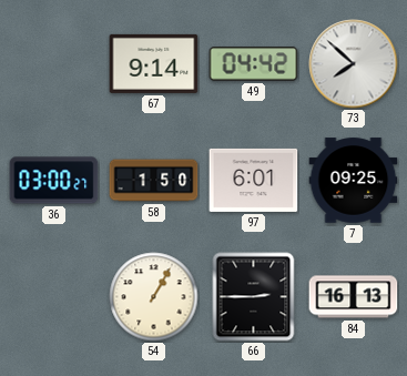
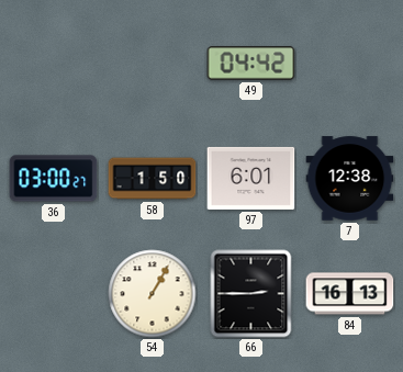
67: 9:14 -> none
73: 7:52 -> none
7: 09:25 -> 12:38
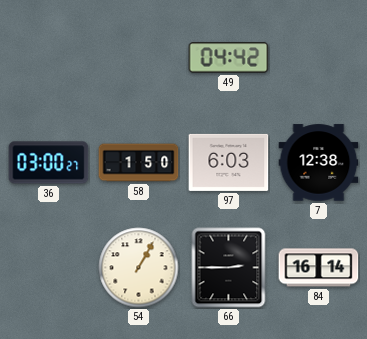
97: 6:01 -> 6:03
84: 16:13 -> 16:14
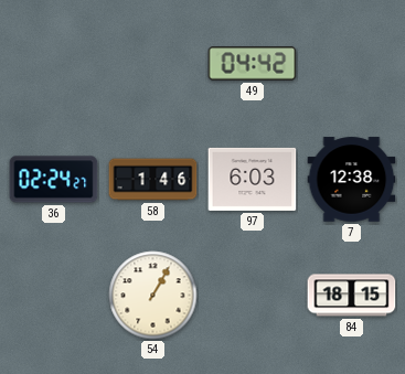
36: 03:00 -> 02:24
58: 1:50 -> 1:46
66: 2:45 -> none
84: 16:14 -> 18:15
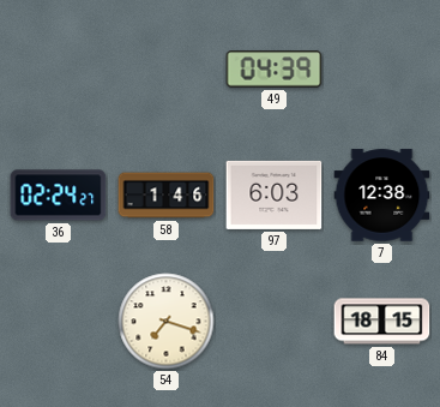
49: 04:42 -> 04:39
54: 1:05 -> 7:18
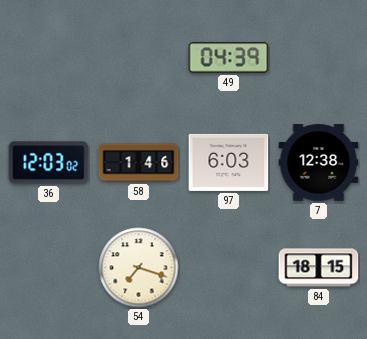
36: 02:24 -> 12:03
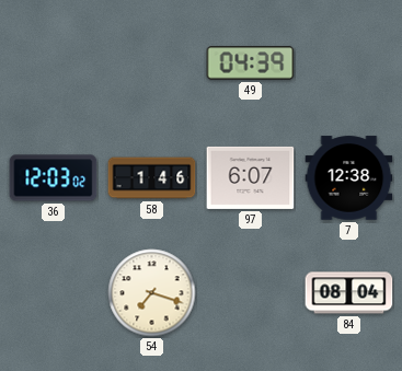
97: 6:03 -> 6:07
84: 18:15 -> 08:04
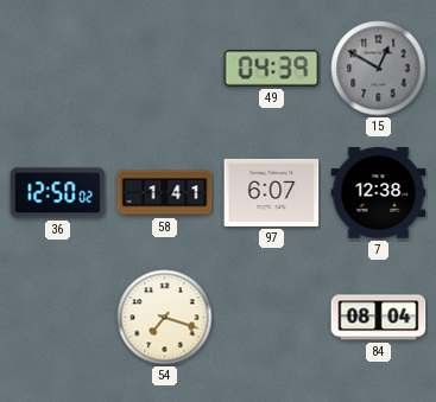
15: none -> 12:50
36: 12:03 -> 12:50
58: 1:46 -> 1:41
